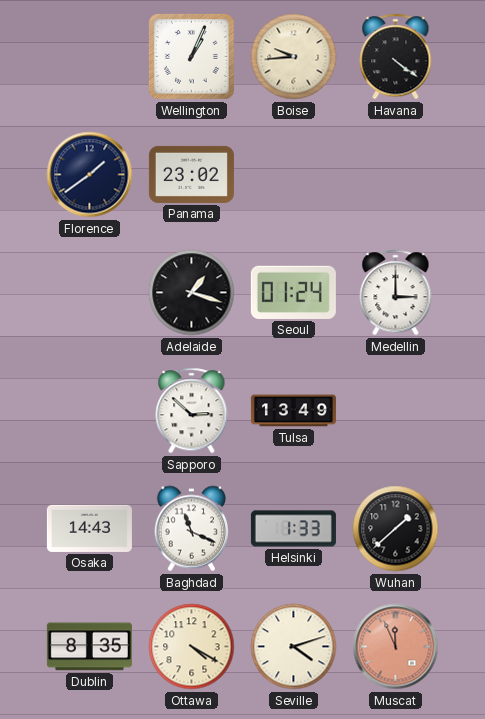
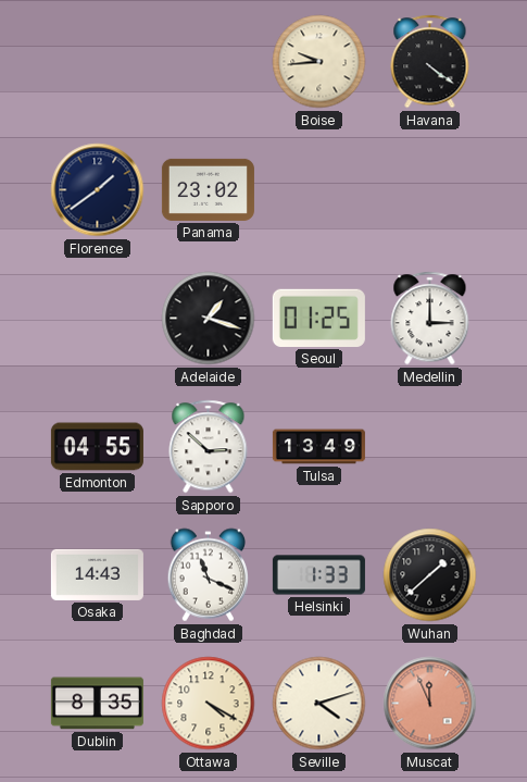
Wellington: 1:04 -> none
Seoul: 01:24 -> 01:25
Edmonton: none -> 04:55
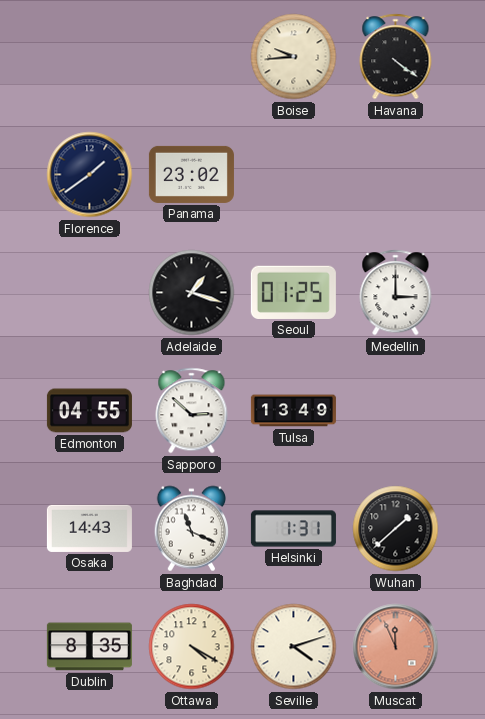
Helsinki: 1:33 -> 1:31
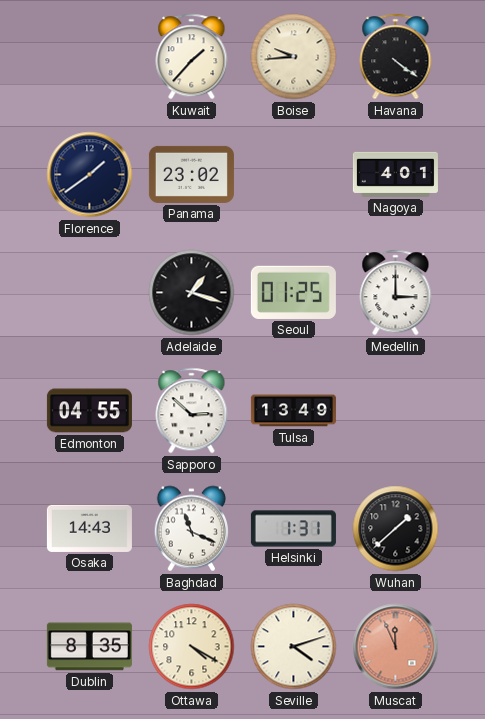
Kuwait: none -> 1:37
Nagoya: none -> 4:01
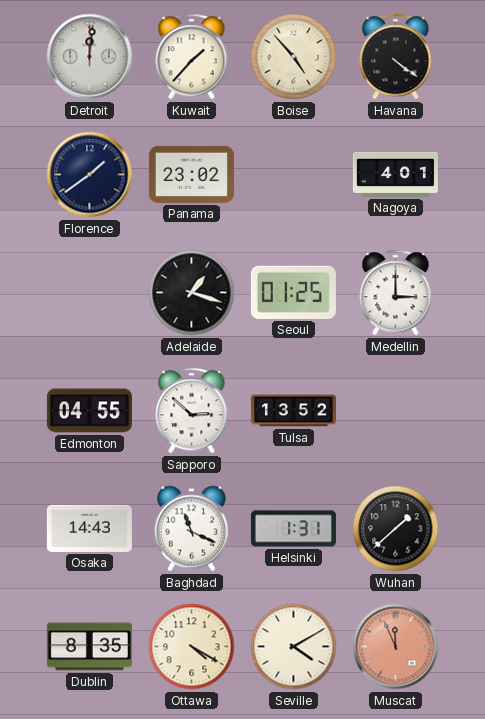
Detroit: none -> 12:01
Boise: 9:44 -> 4:53
Tulsa: 13:49 -> 13:52
Seville: 4:12 -> 4:10
